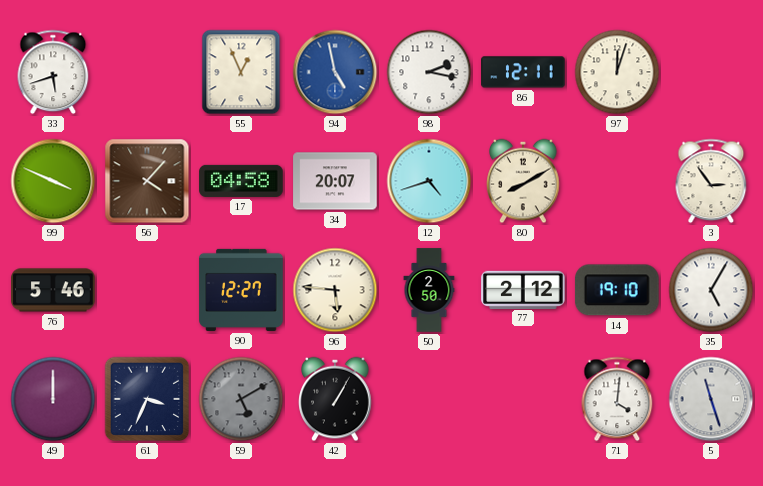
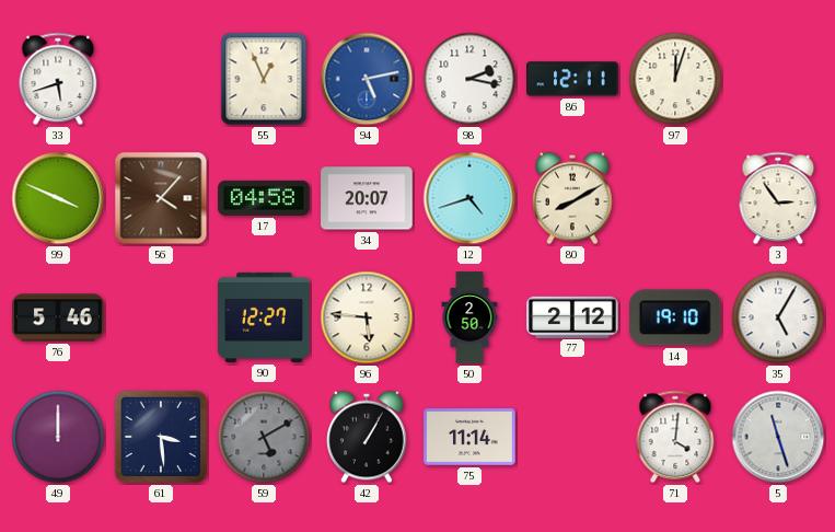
94: 4:58 -> 5:13
61: 3:34 -> 3:29
75: none -> 11:14
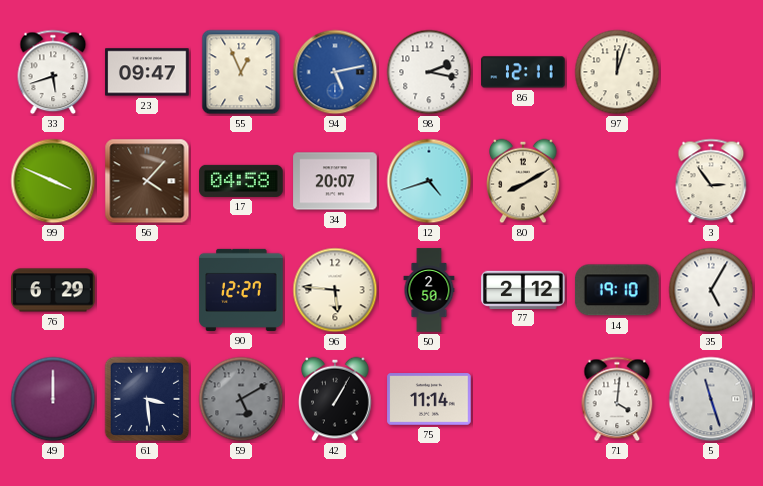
23: none -> 09:47
76: 5:46 -> 6:29
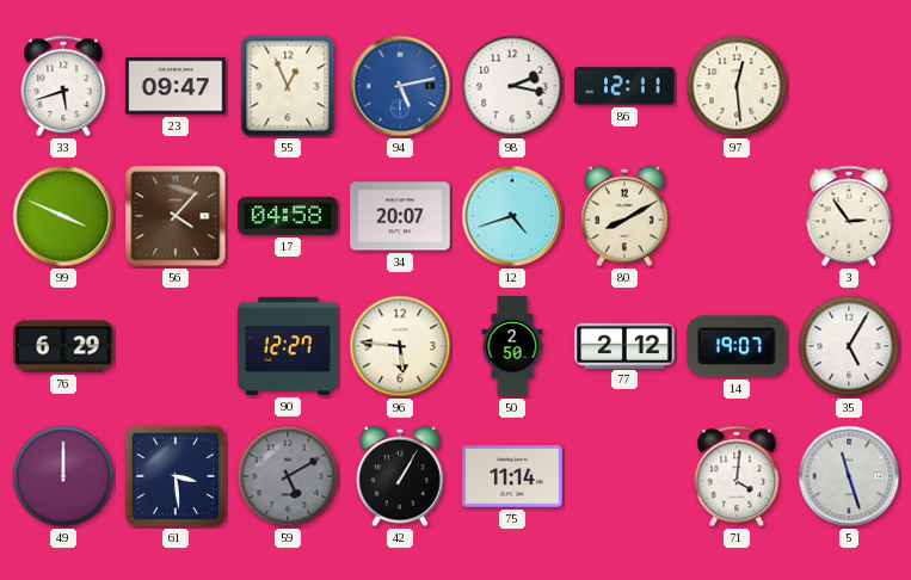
97: 12:03 -> 12:29
14: 19:10 -> 19:07
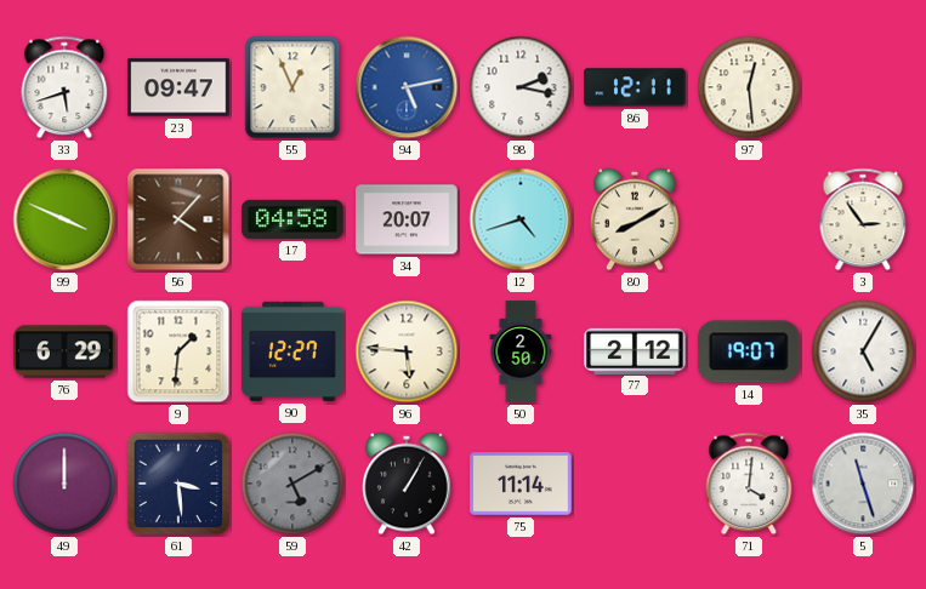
9: none -> 1:31
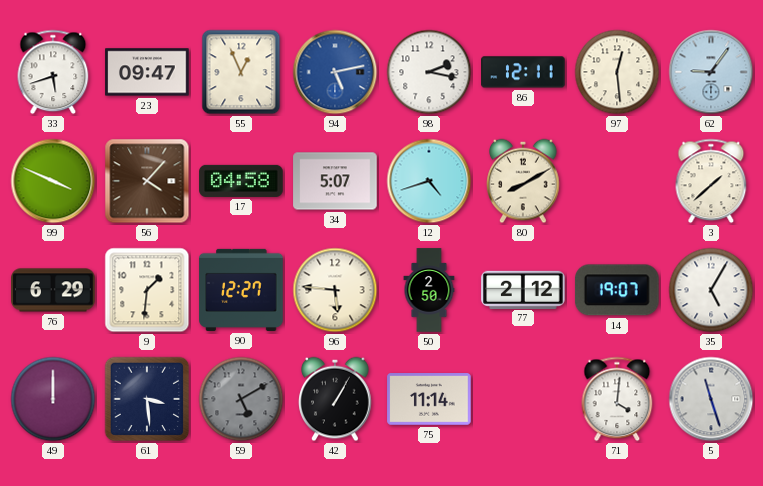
62: none -> 9:06
34: 20:07 -> 5:07
3: 2:54 -> 1:38
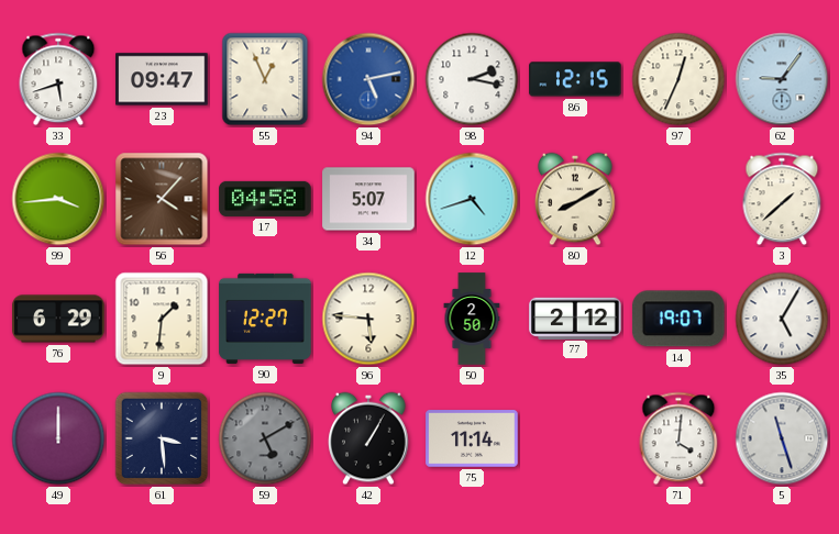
86: 12:11 -> 12:15
97: 12:29 -> 12:34
99: 3:49 -> 3:44
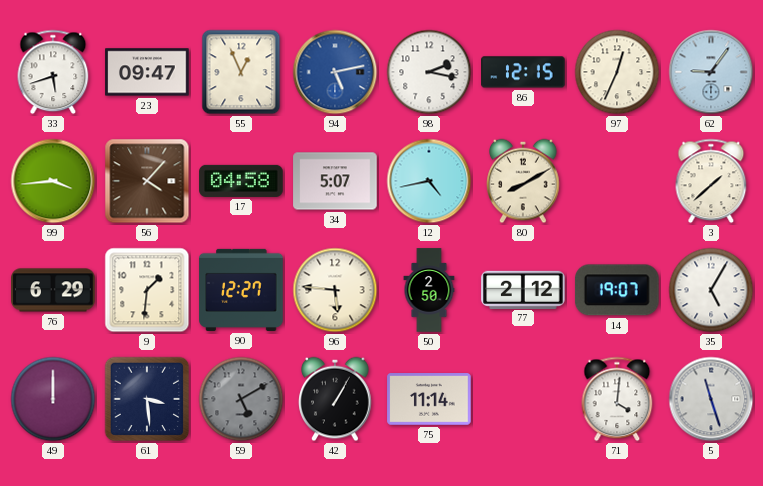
12: 4:42 -> 4:43
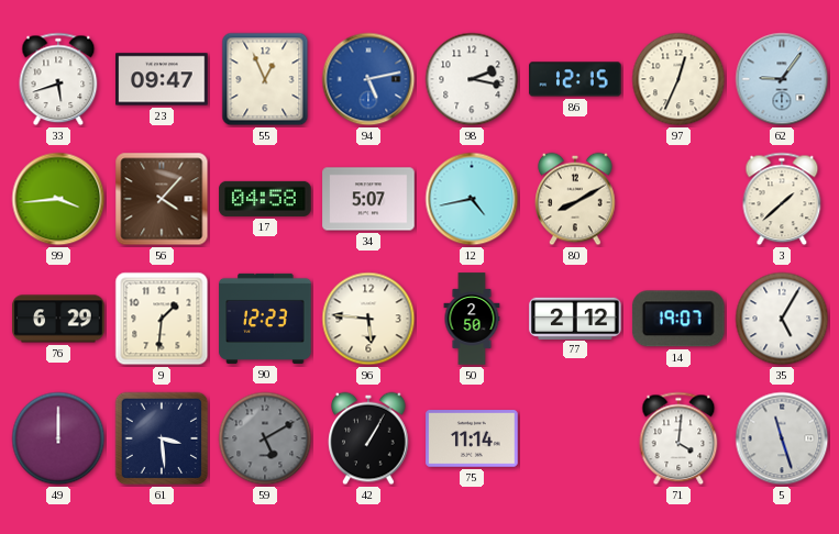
90: 12:27 -> 12:23
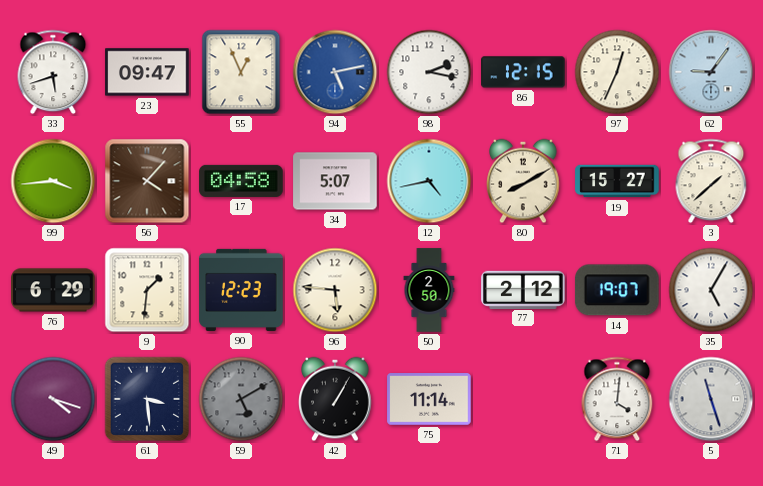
19: none -> 15:27
49: 12:00 -> 4:18
